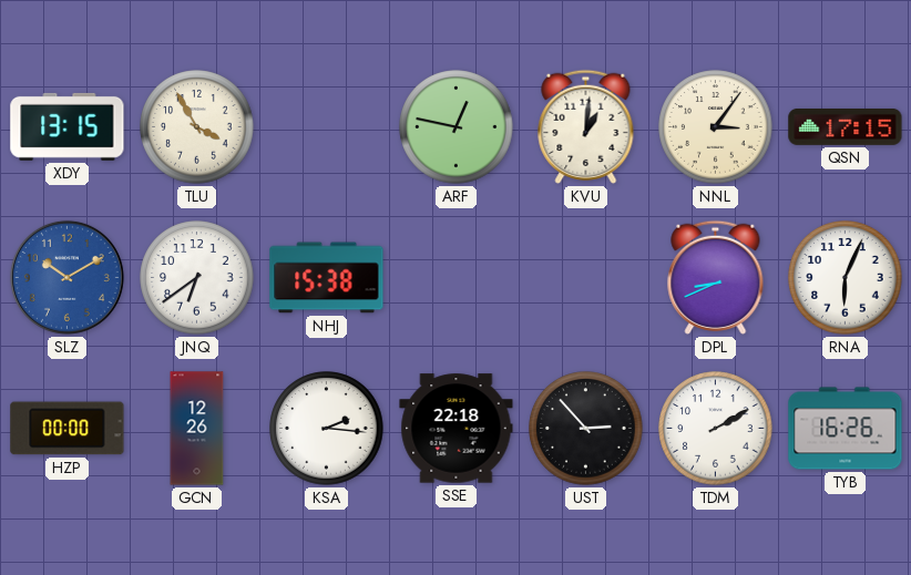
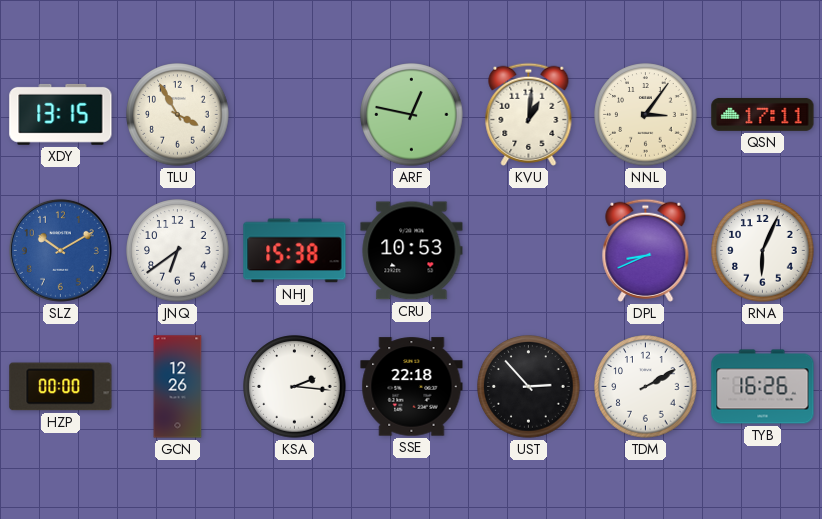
QSN: 17:15 -> 17:11
CRU: none -> 10:53
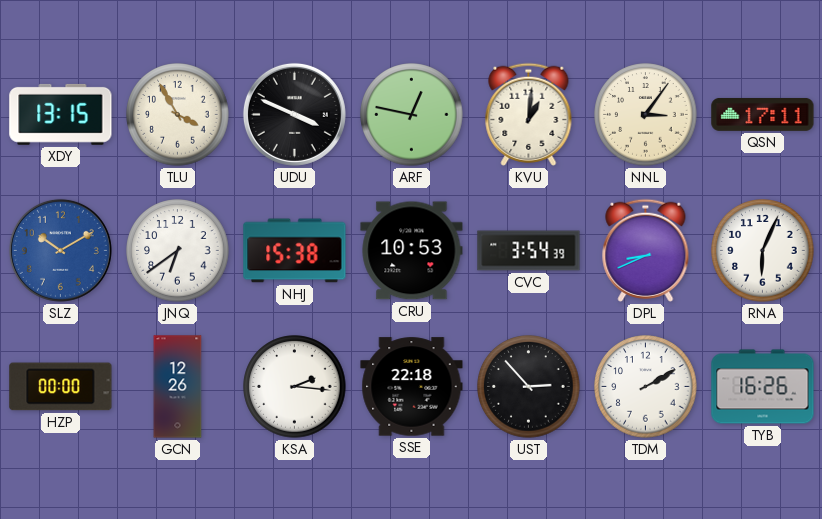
UDU: none -> 3:49
CVC: none -> 3:54
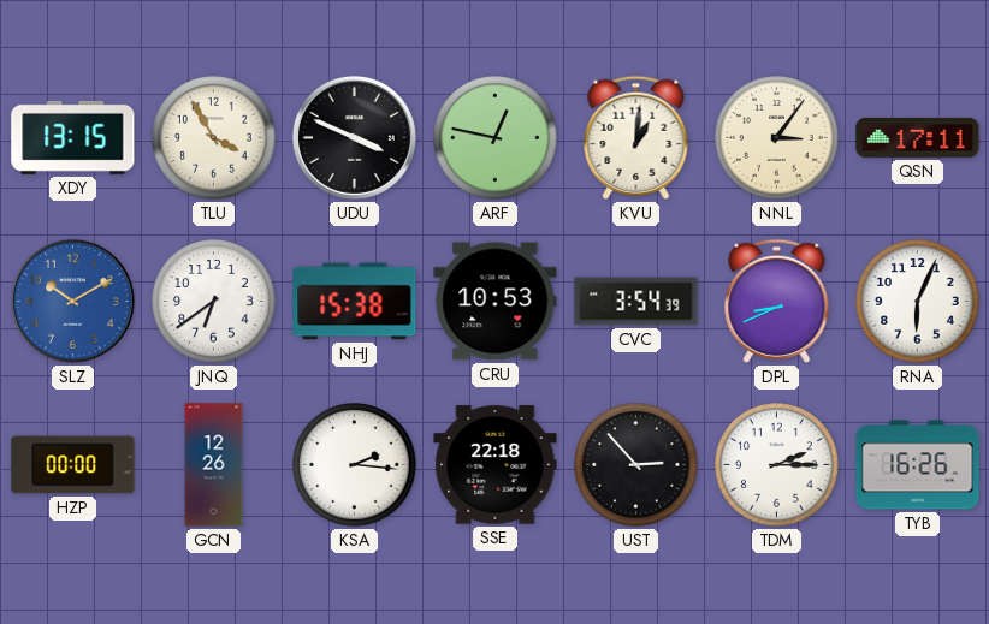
TDM: 2:10 -> 2:15
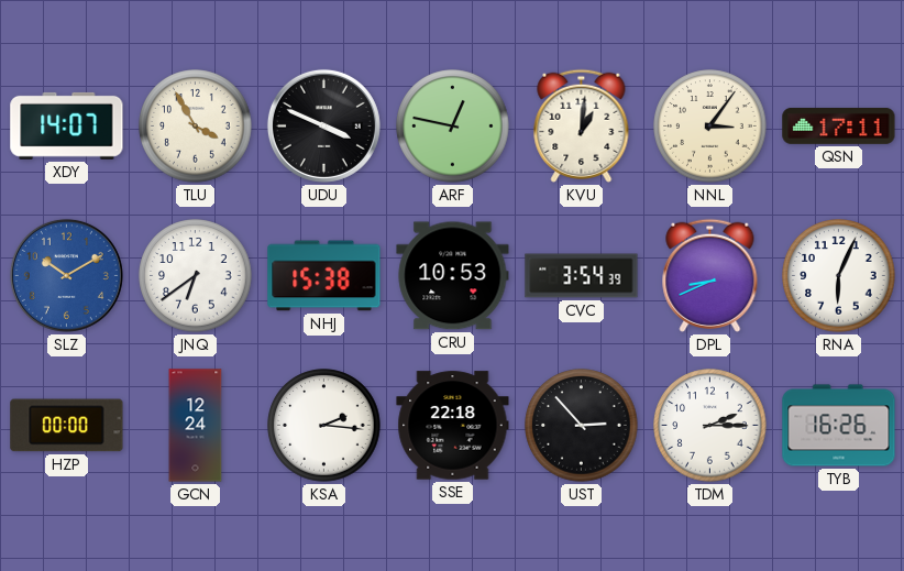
XDY: 13:15 -> 14:07
GCN: 12:26 -> 12:24
